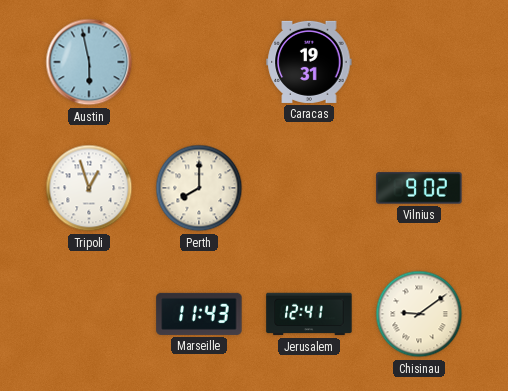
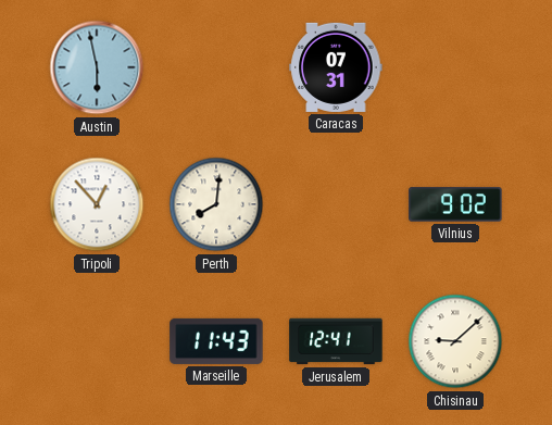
Caracas: 19:31 -> 07:31
Tripoli: 12:57 -> 12:53
Perth: 8:00 -> 8:01
Chisinau: 9:09 -> 9:08
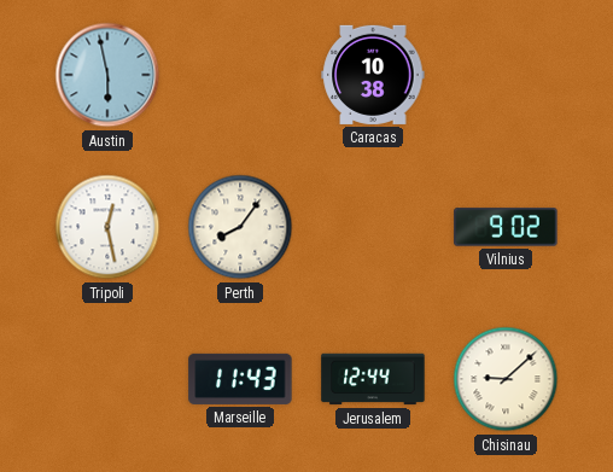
Caracas: 07:31 -> 10:38
Tripoli: 12:53 -> 12:28
Perth: 8:01 -> 8:06
Jerusalem: 12:41 -> 12:44
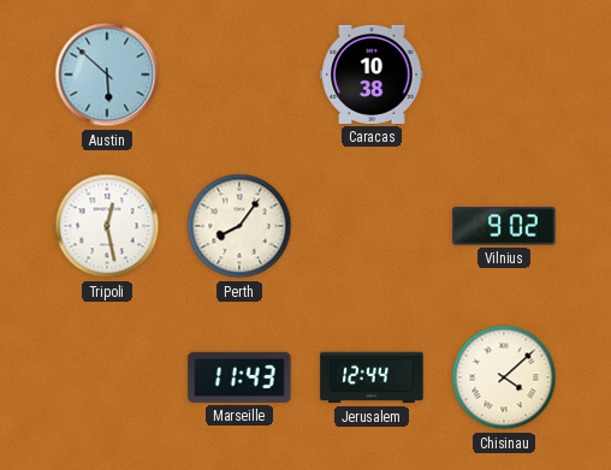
Austin: 5:58 -> 5:52
Chisinau: 9:08 -> 4:08
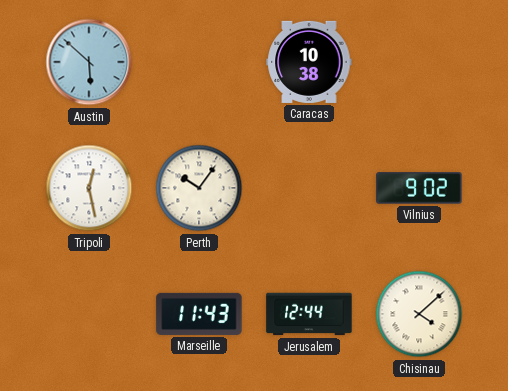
Perth: 8:06 -> 10:06
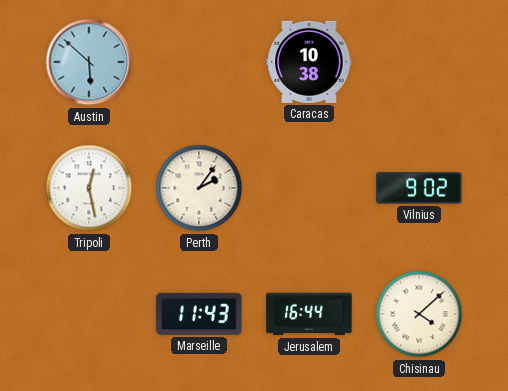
Perth: 10:06 -> 2:06
Jerusalem: 12:44 -> 16:44
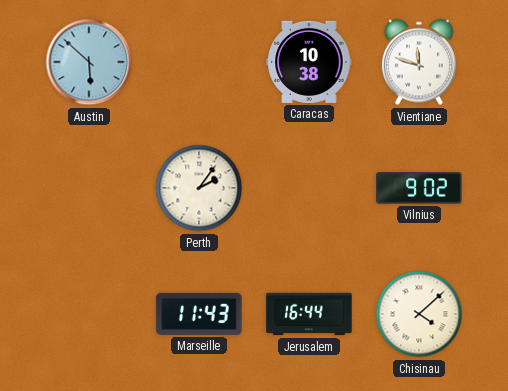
Vientiane: none -> 11:48
Tripoli: 12:28 -> none
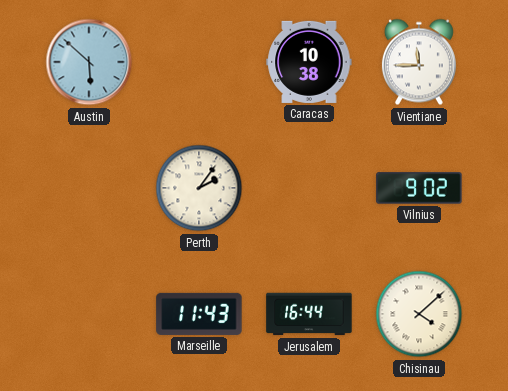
Vientiane: 11:48 -> 11:45
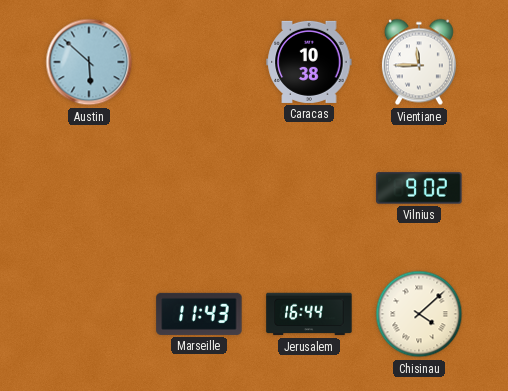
Perth: 2:06 -> none
